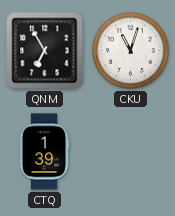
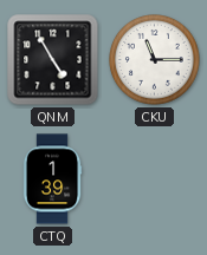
QNM: 6:55 -> 4:55
CKU: 11:03 -> 11:15
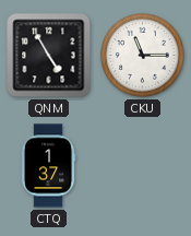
CTQ: 1:39 -> 1:37
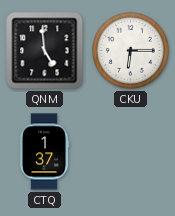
QNM: 4:55 -> 4:59
CKU: 11:15 -> 6:15
